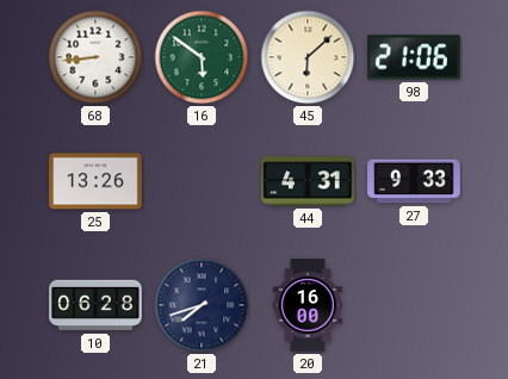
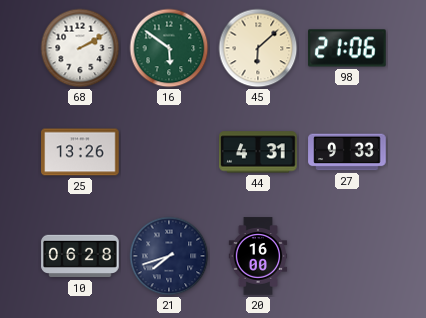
68: 8:44 -> 2:10
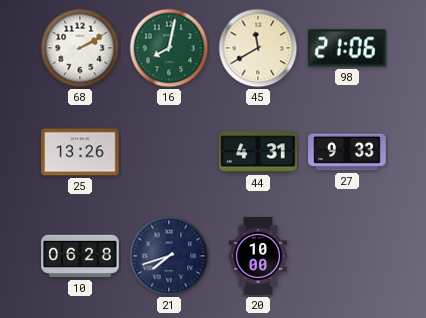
16: 5:51 -> 8:02
45: 6:08 -> 11:40
20: 16:00 -> 10:00
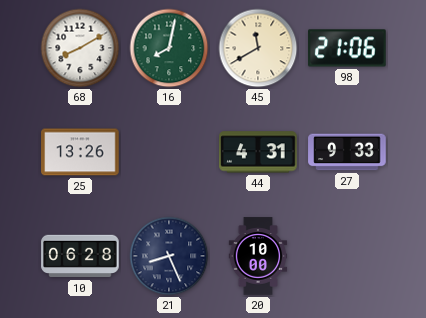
68: 2:10 -> 8:10
21: 7:42 -> 8:26
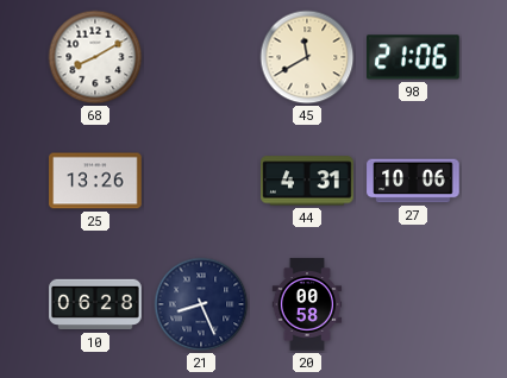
16: 8:02 -> none
27: 9:33 -> 10:06
20: 10:00 -> 00:58
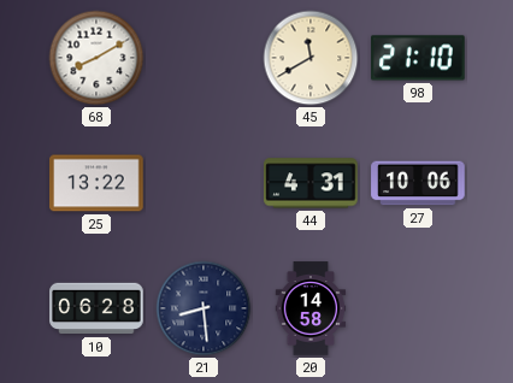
98: 21:06 -> 21:10
25: 13:26 -> 13:22
21: 8:26 -> 8:29
20: 00:58 -> 14:58
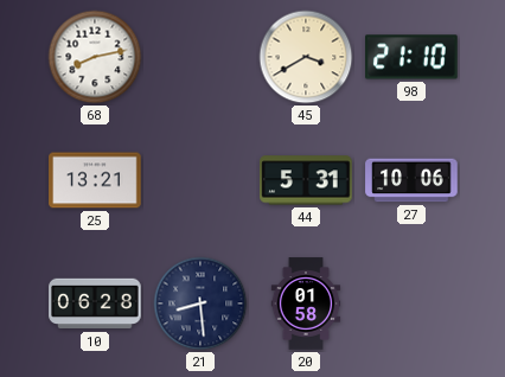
68: 8:10 -> 8:13
45: 11:40 -> 3:40
25: 13:22 -> 13:21
44: 4:31 -> 5:31
20: 14:58 -> 01:58
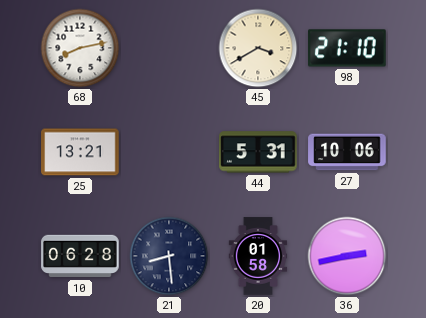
36: none -> 2:43
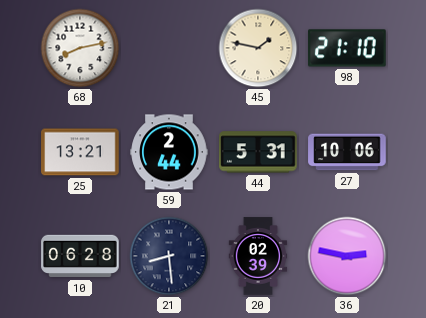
45: 3:40 -> 1:47
59: none -> 2:44
20: 01:58 -> 02:39
36: 2:43 -> 2:47
